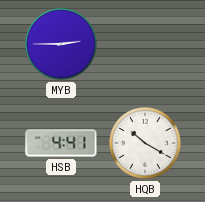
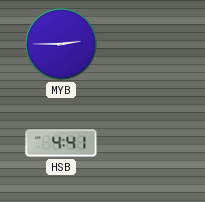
HQB: 10:20 -> none
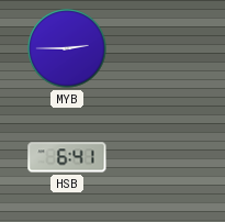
HSB: 4:41 -> 6:41
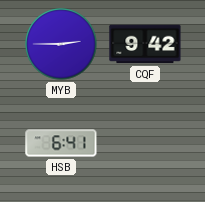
CQF: none -> 9:42
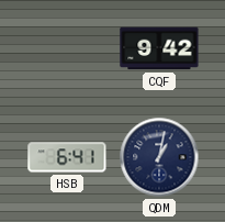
MYB: 2:45 -> none
QDM: none -> 1:02
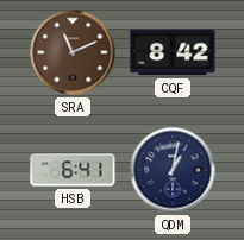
SRA: none -> 11:11
CQF: 9:42 -> 8:42
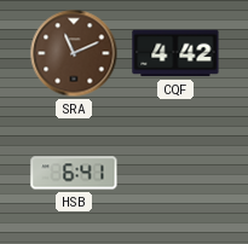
CQF: 8:42 -> 4:42
QDM: 1:02 -> none
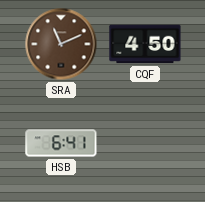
CQF: 4:42 -> 4:50
